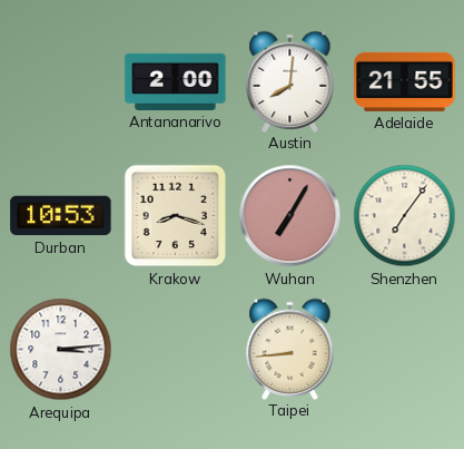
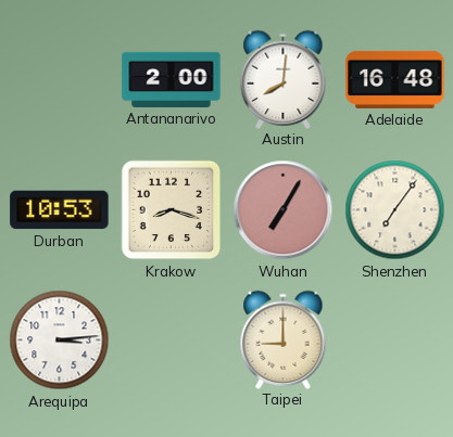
Adelaide: 21:55 -> 16:48
Taipei: 8:44 -> 9:00
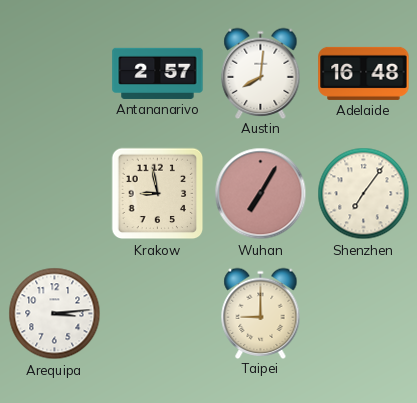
Antananarivo: 2:00 -> 2:57
Durban: 10:53 -> none
Krakow: 8:18 -> 8:58
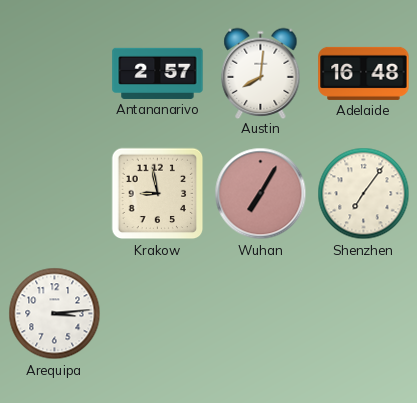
Taipei: 9:00 -> none
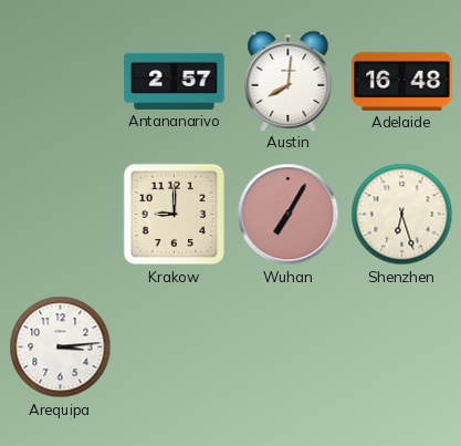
Krakow: 8:58 -> 9:00
Shenzhen: 7:06 -> 6:27
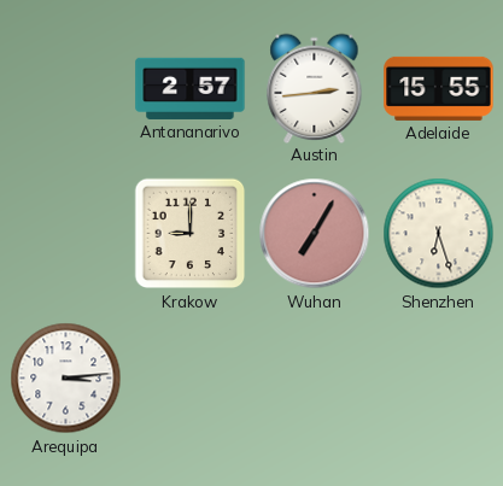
Austin: 8:01 -> 2:44
Adelaide: 16:48 -> 15:55
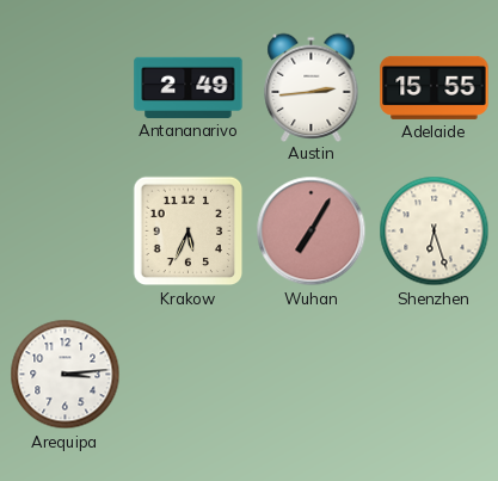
Antananarivo: 2:57 -> 2:49
Krakow: 9:00 -> 5:34
